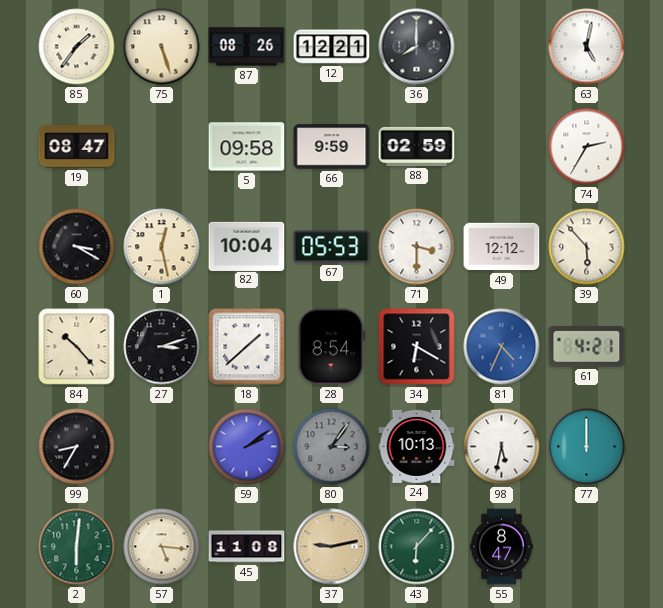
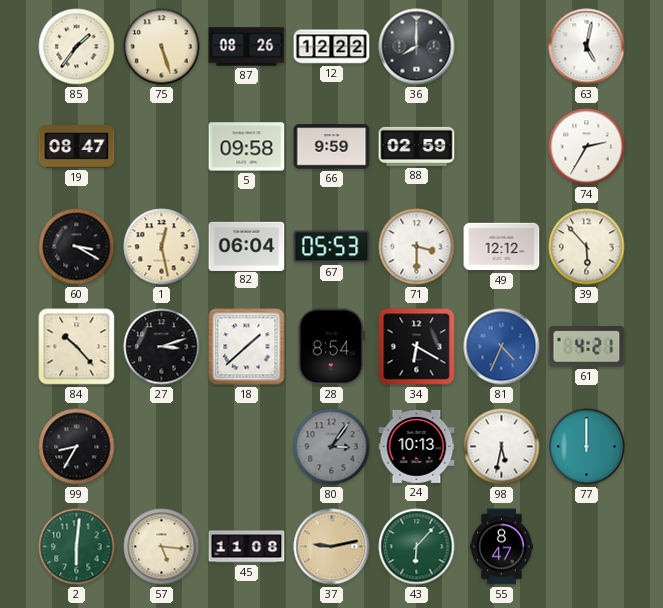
12: 12:21 -> 12:22
82: 10:04 -> 06:04
59: 2:09 -> none
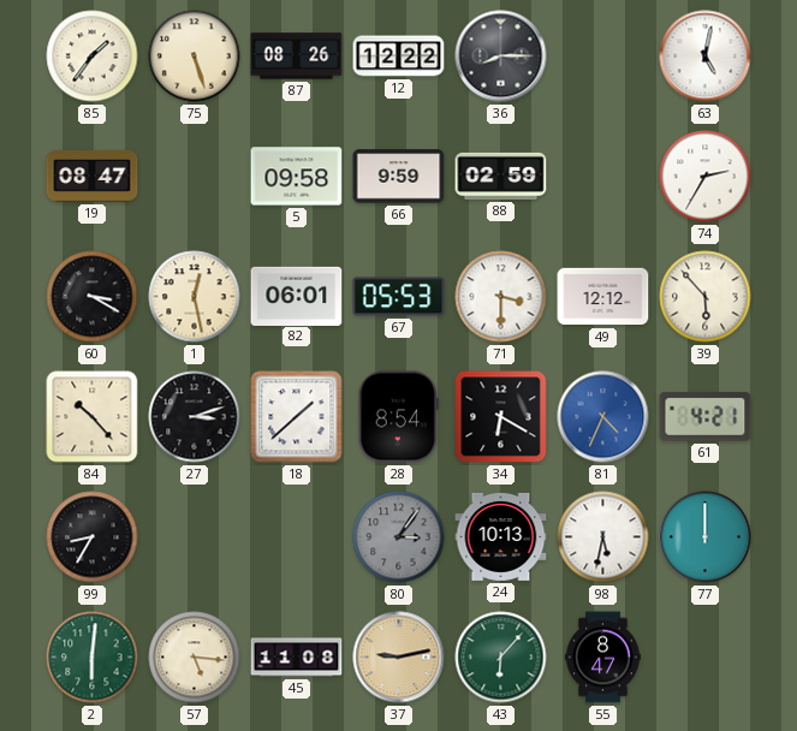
36: 8:00 -> 8:15
82: 06:04 -> 06:01
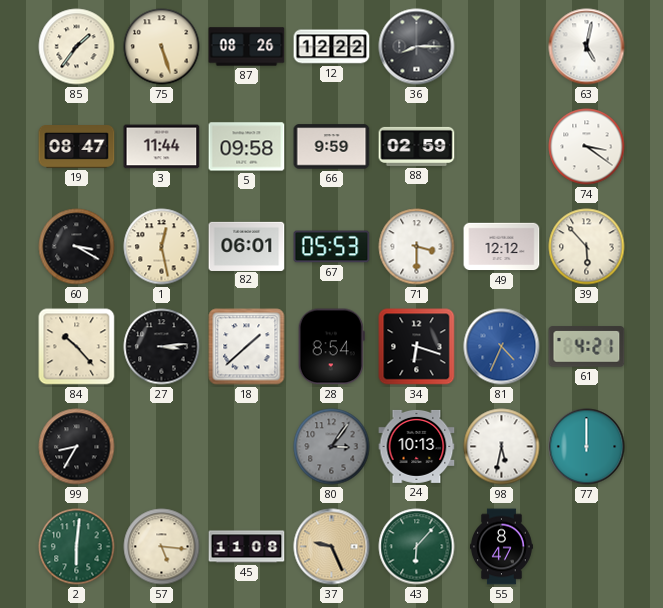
3: none -> 11:44
74: 2:35 -> 3:21
27: 3:12 -> 3:14
34: 6:20 -> 6:18
37: 9:13 -> 9:26
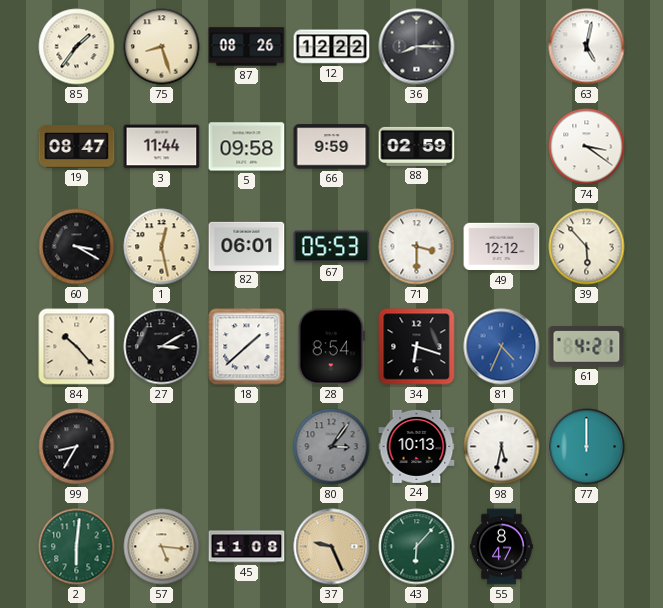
75: 5:27 -> 8:27
27: 3:14 -> 3:10
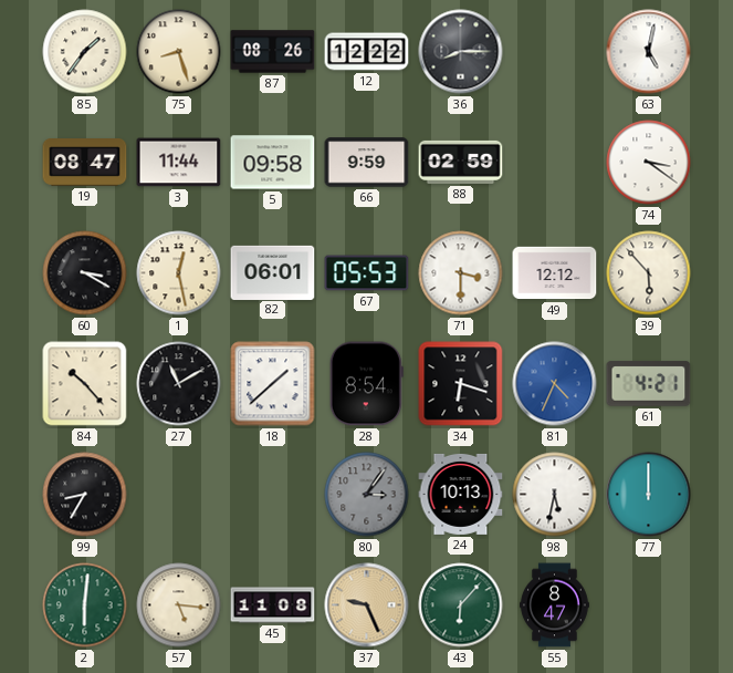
27: 3:10 -> 11:10
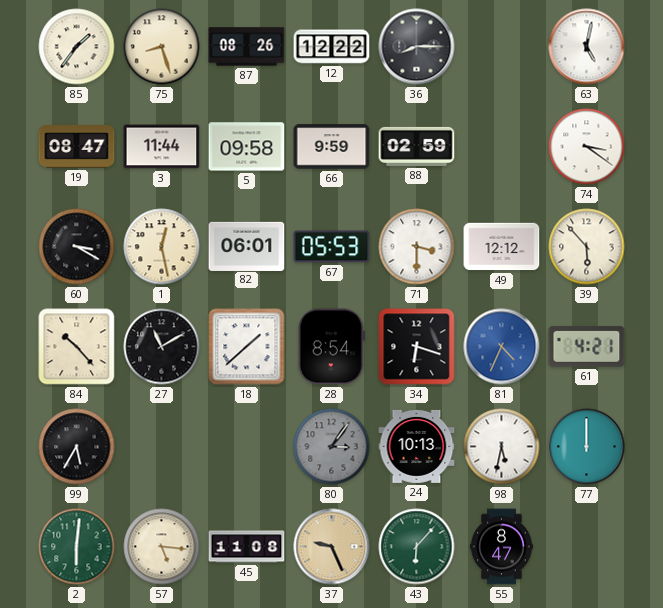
99: 8:35 -> 5:35
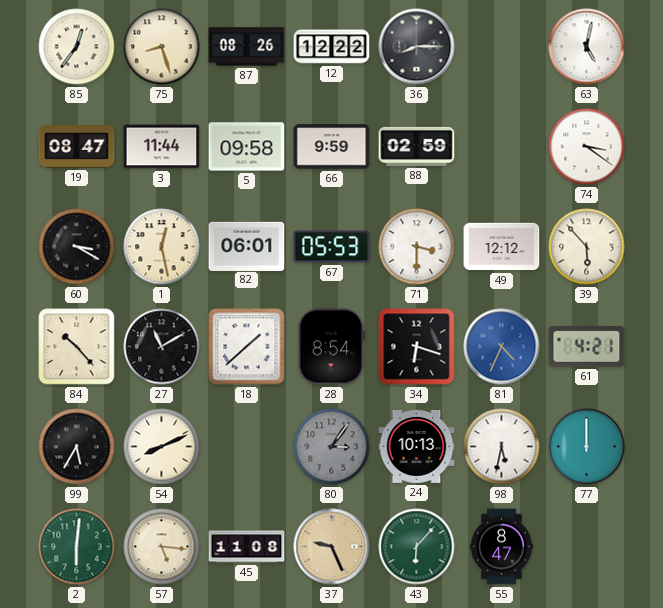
85: 1:36 -> 12:36
54: none -> 8:11
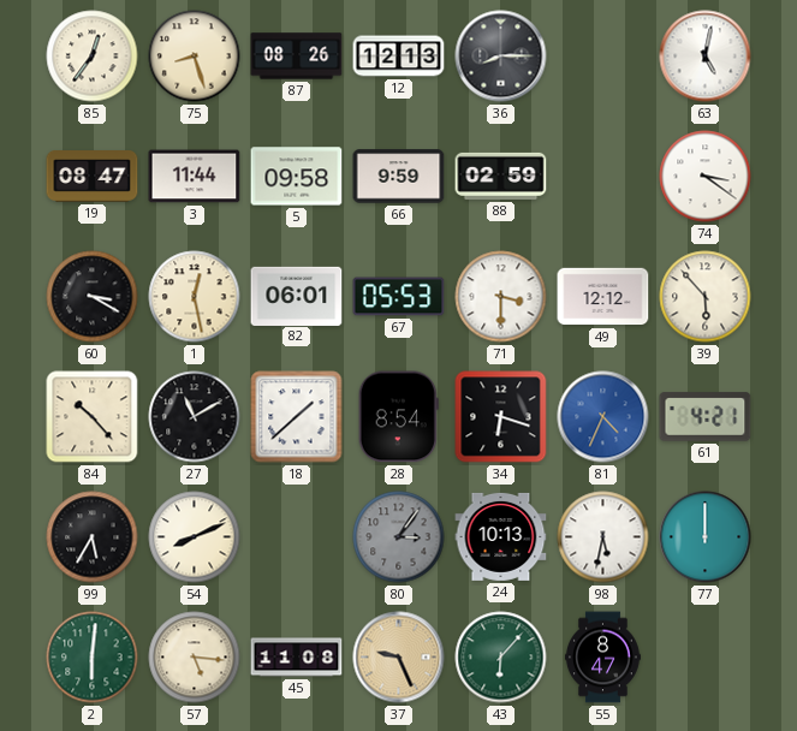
12: 12:22 -> 12:13
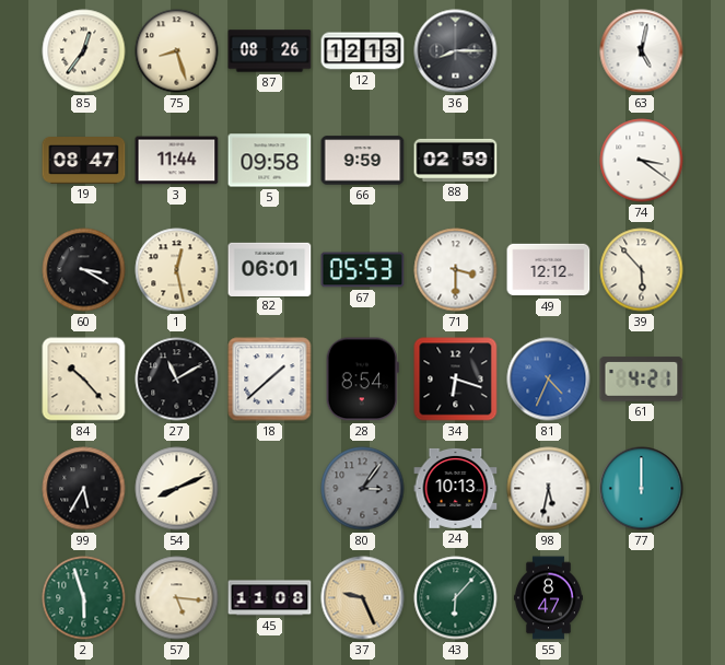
2: 6:01 -> 5:57
